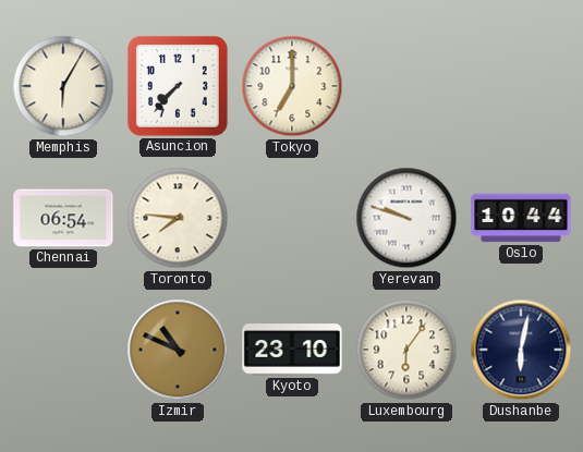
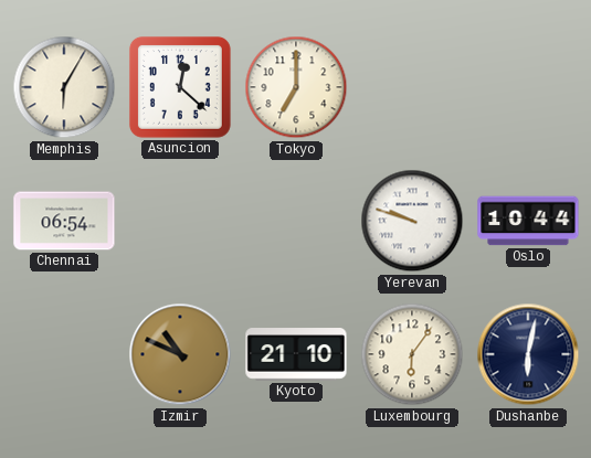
Asuncion: 7:37 -> 12:22
Toronto: 7:46 -> none
Kyoto: 23:10 -> 21:10
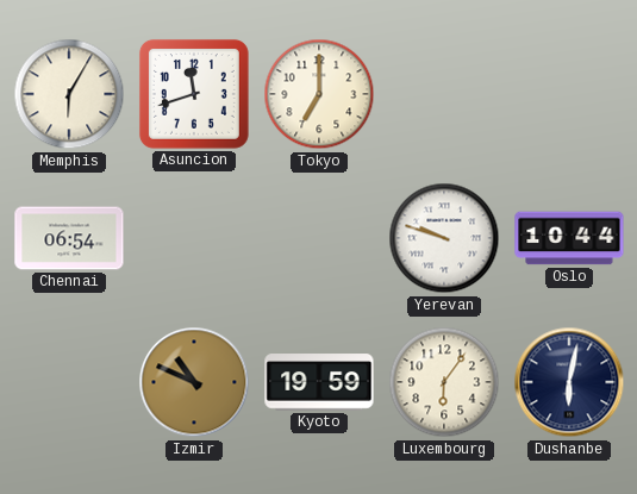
Asuncion: 12:22 -> 11:42
Kyoto: 21:10 -> 19:59
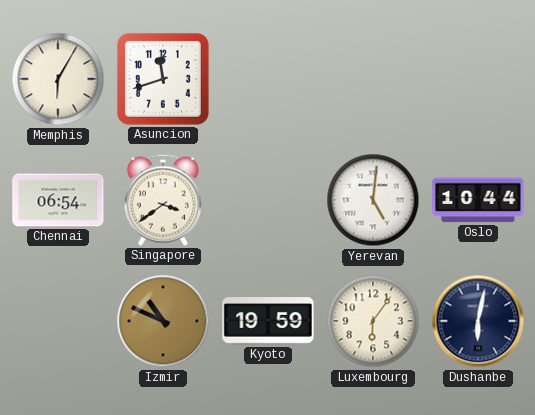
Tokyo: 7:00 -> none
Singapore: none -> 3:39
Yerevan: 9:48 -> 5:01
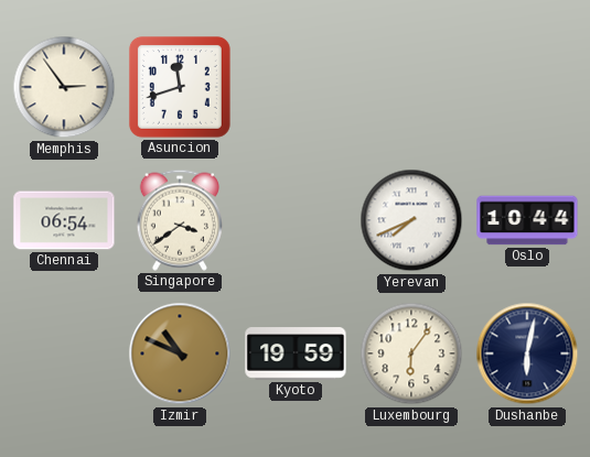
Memphis: 6:05 -> 2:54
Yerevan: 5:01 -> 7:41
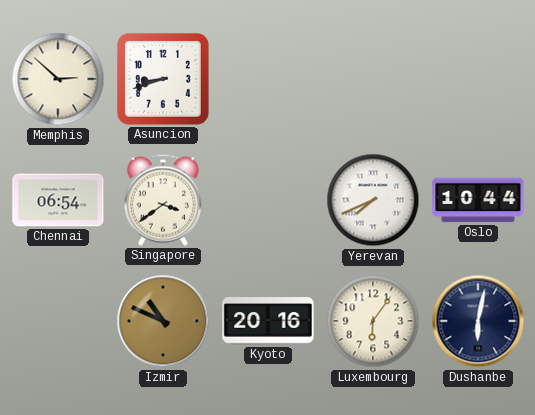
Memphis: 2:54 -> 2:52
Asuncion: 11:42 -> 8:42
Kyoto: 19:59 -> 20:16
